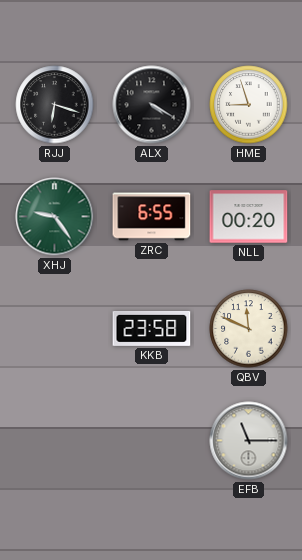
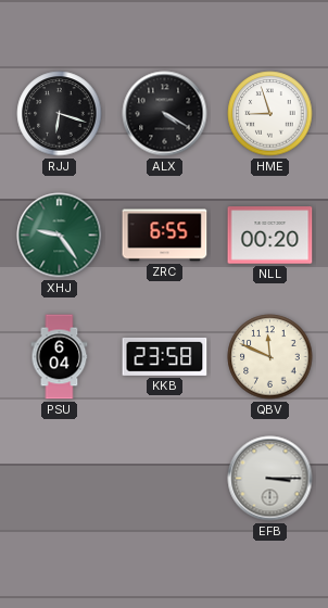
PSU: none -> 6:04
EFB: 11:15 -> 3:15
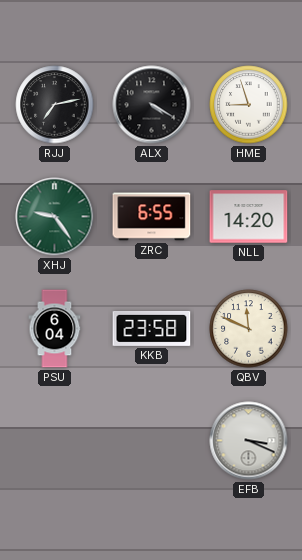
RJJ: 6:18 -> 7:13
NLL: 00:20 -> 14:20
EFB: 3:15 -> 3:19
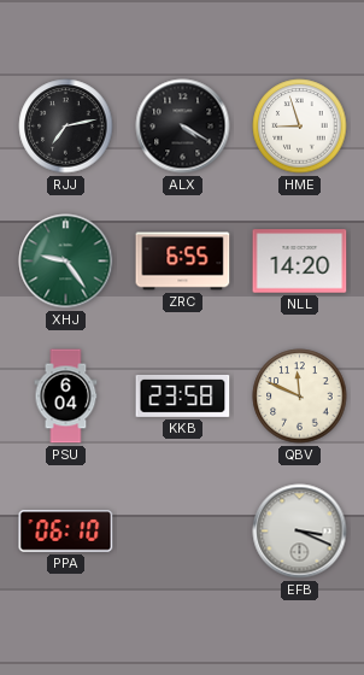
PPA: none -> 06:10
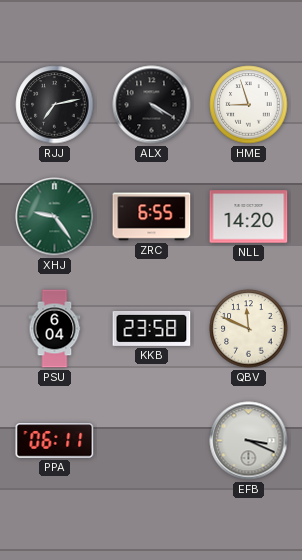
PPA: 06:10 -> 06:11
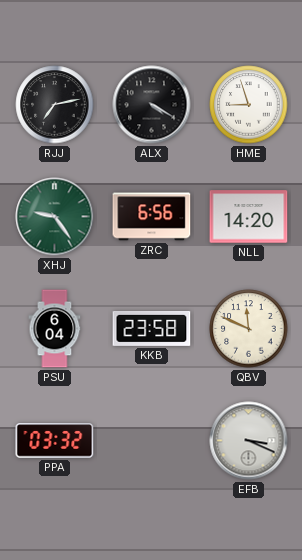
ZRC: 6:55 -> 6:56
PPA: 06:11 -> 03:32
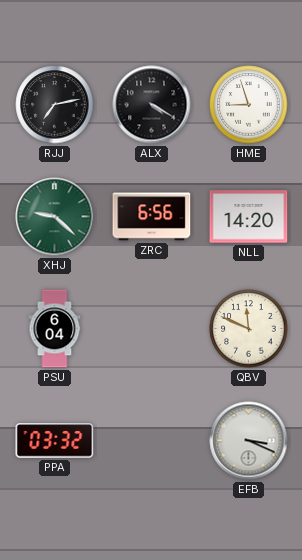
XHJ: 9:24 -> 9:22
KKB: 23:58 -> none
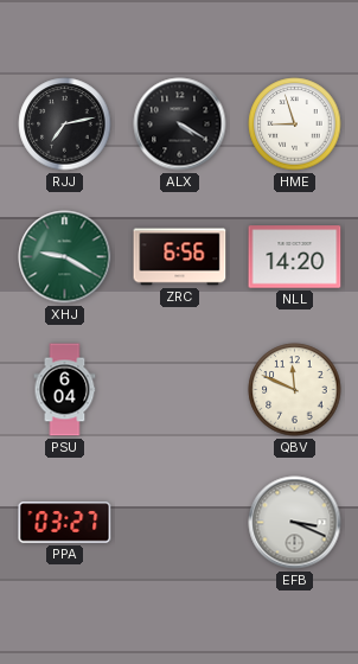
XHJ: 9:22 -> 9:20
PPA: 03:32 -> 03:27
